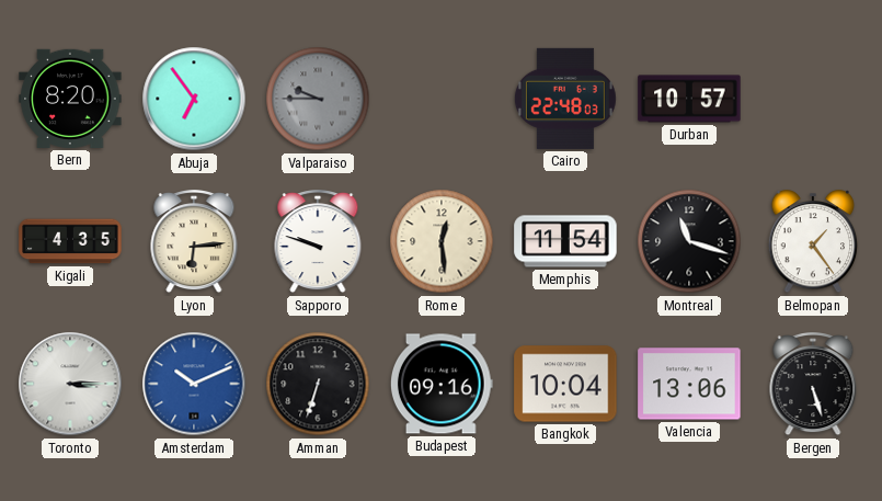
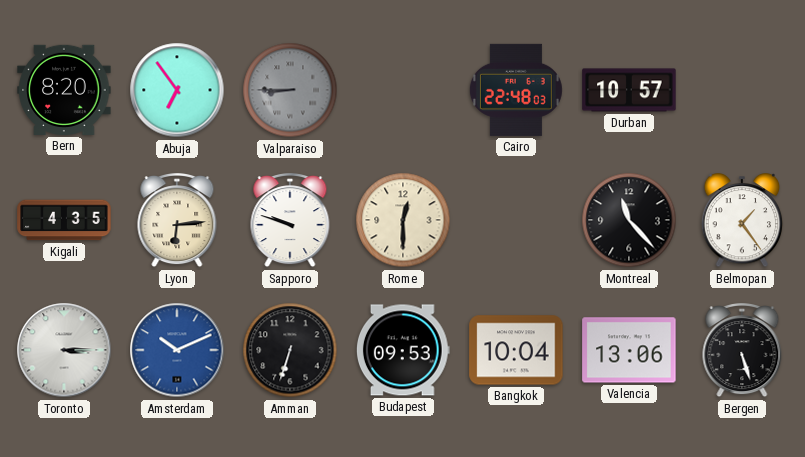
Valparaiso: 9:45 -> 8:45
Rome: 12:29 -> 12:30
Memphis: 11:54 -> none
Montreal: 11:18 -> 11:23
Budapest: 09:16 -> 09:53
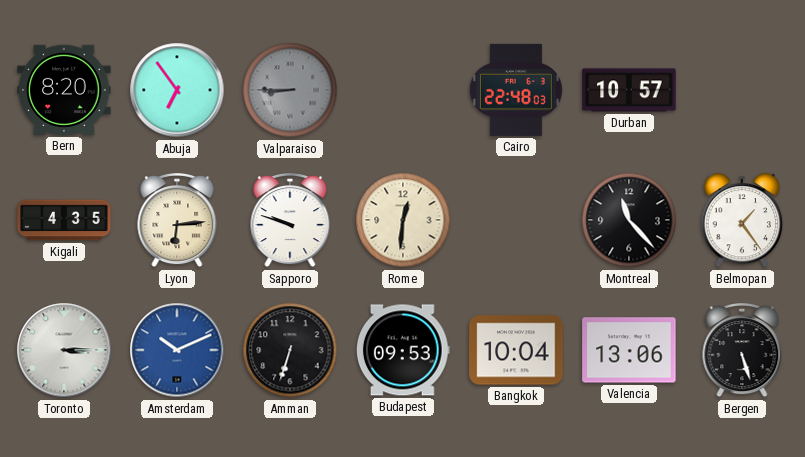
Rome: 12:30 -> 12:31
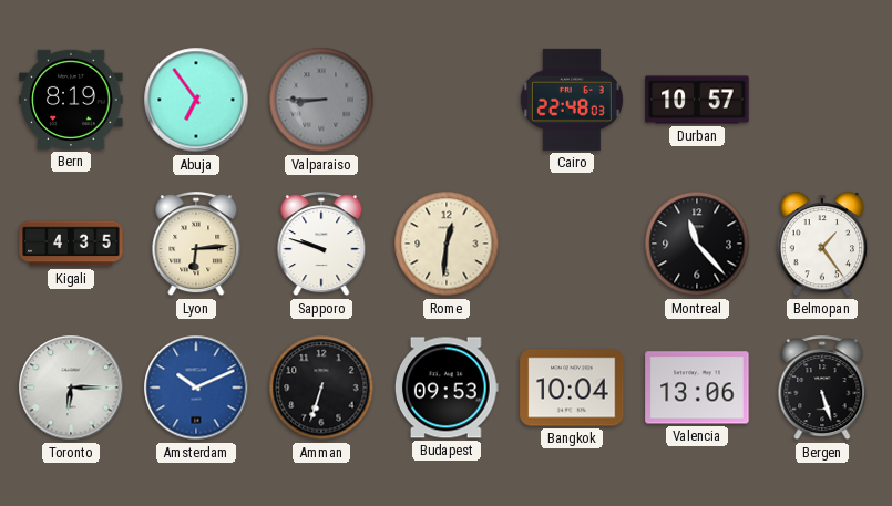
Bern: 8:20 -> 8:19
Toronto: 3:15 -> 6:15
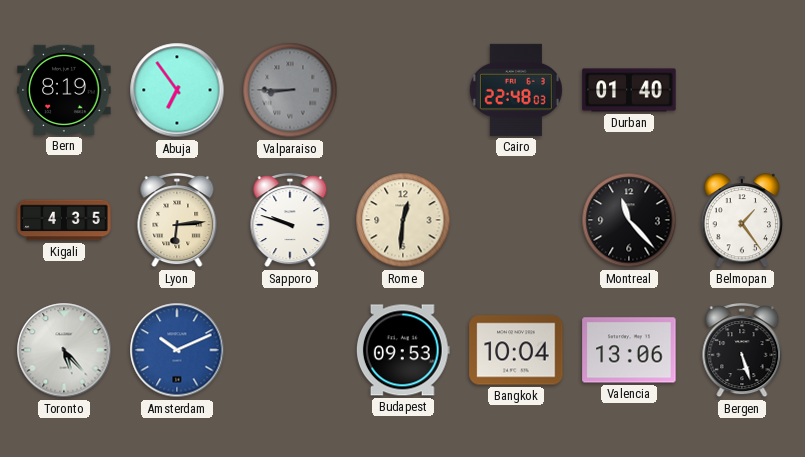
Durban: 10:57 -> 01:40
Toronto: 6:15 -> 5:23
Amman: 6:33 -> none
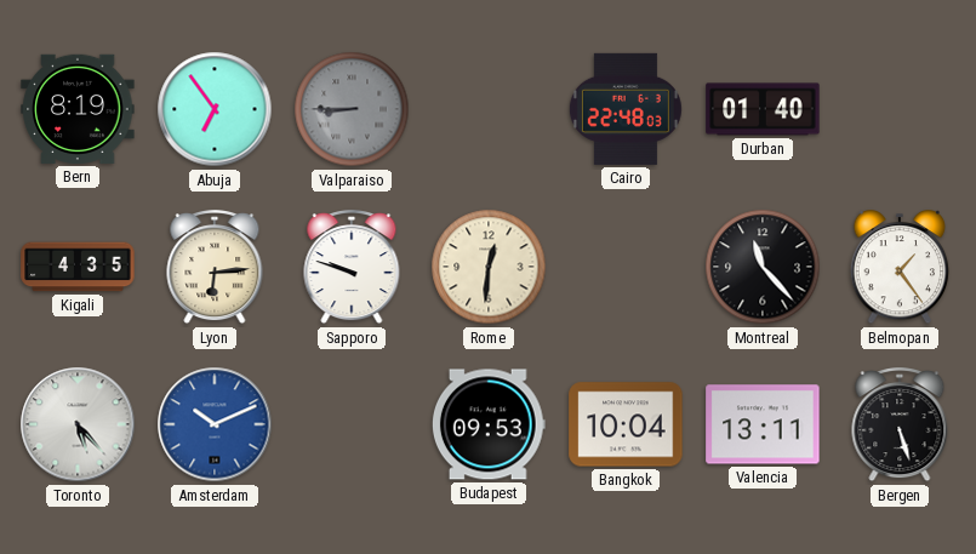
Valencia: 13:06 -> 13:11
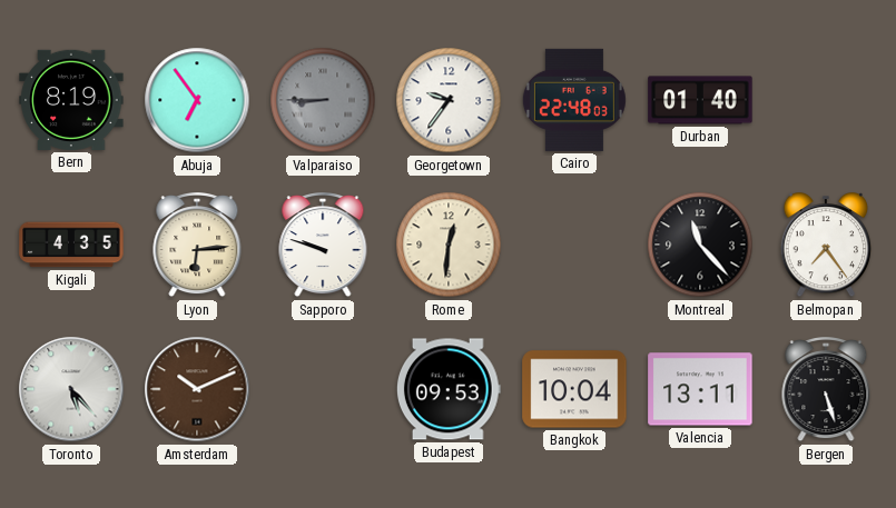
Georgetown: none -> 9:36
Belmopan: 1:24 -> 7:24
Amsterdam dial: blue -> brown
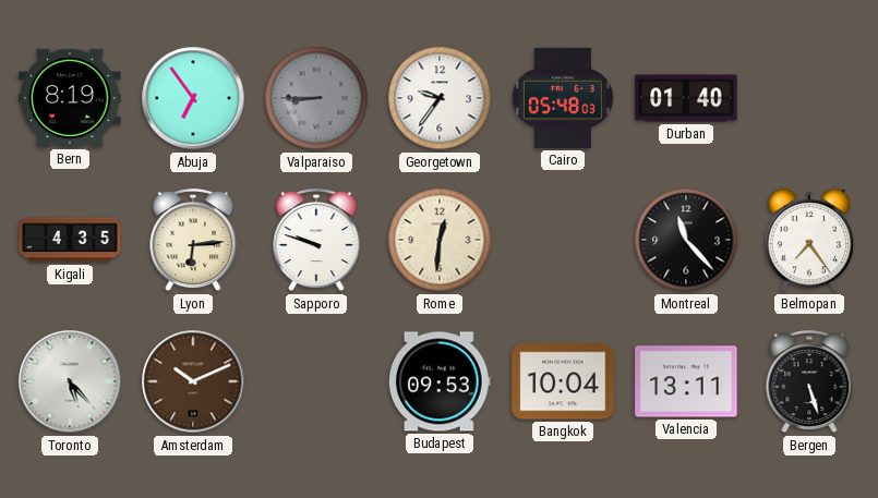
Cairo: 22:48 -> 05:48
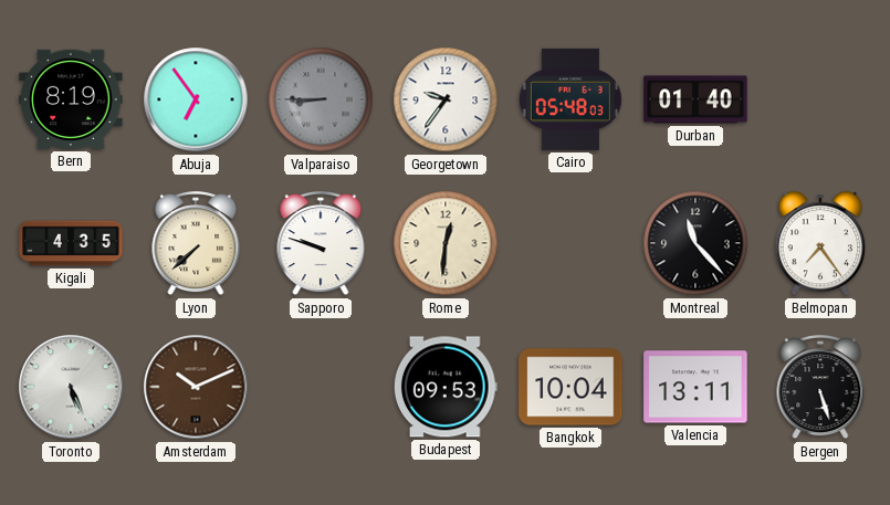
Lyon: 6:14 -> 7:38
Toronto: 5:23 -> 5:26
